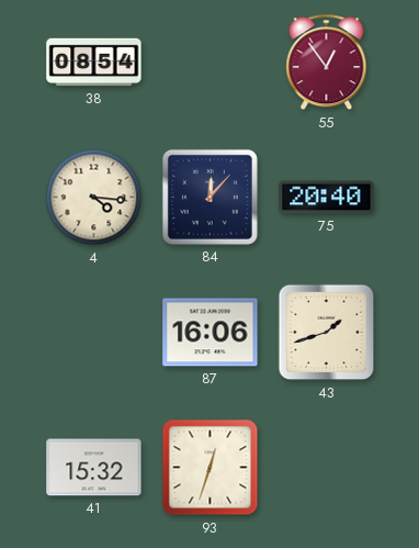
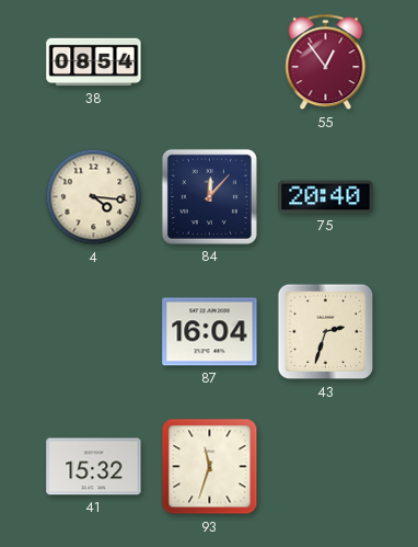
87: 16:06 -> 16:04
43: 1:42 -> 2:33
93: 12:33 -> 11:33
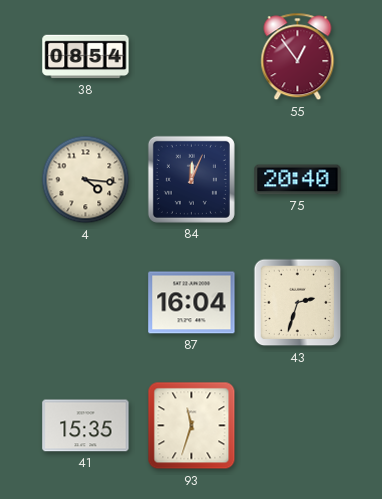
84: 12:07 -> 12:04
41: 15:32 -> 15:35
